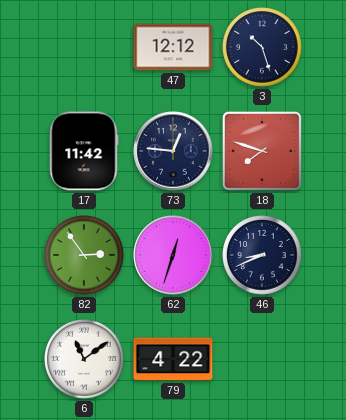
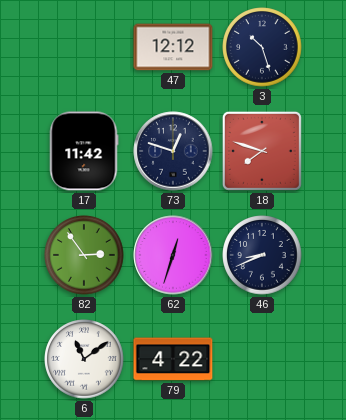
73: 12:46 -> 12:48
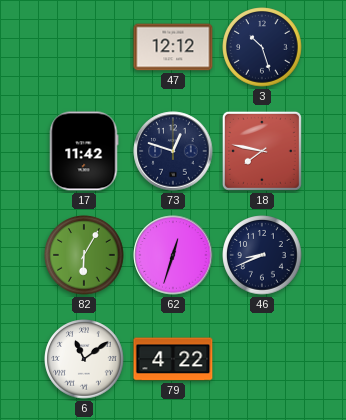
18: 7:48 -> 7:47
82: 2:54 -> 6:05
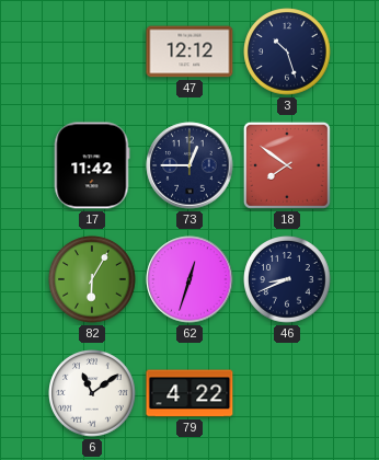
73: 12:48 -> 12:45
18: 7:47 -> 7:51
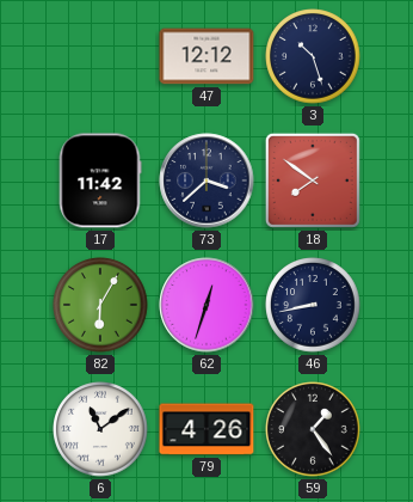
73: 12:45 -> 3:38
46: 8:41 -> 8:43
79: 4:22 -> 4:26
59: none -> 1:24
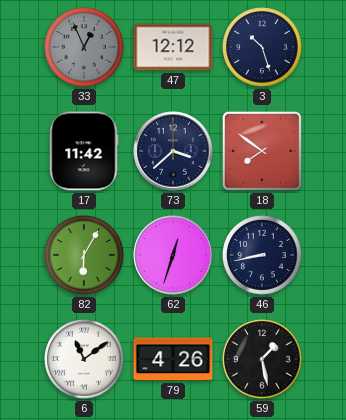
33: none -> 12:56
59: 1:24 -> 1:28
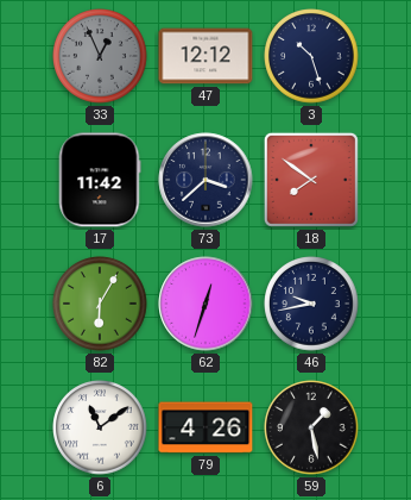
46: 8:43 -> 9:43
